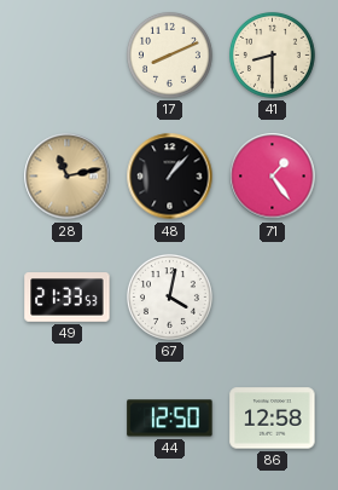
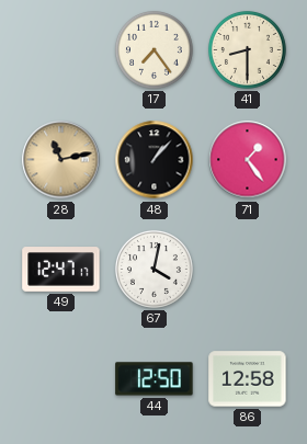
17: 8:11 -> 7:24
49: 21:33 -> 12:47
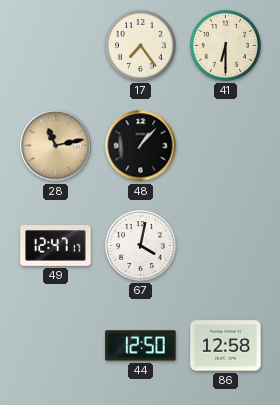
41: 8:30 -> 6:30
71: 1:24 -> none
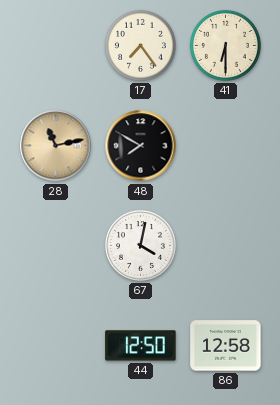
48: 1:07 -> 7:50
49: 12:47 -> none
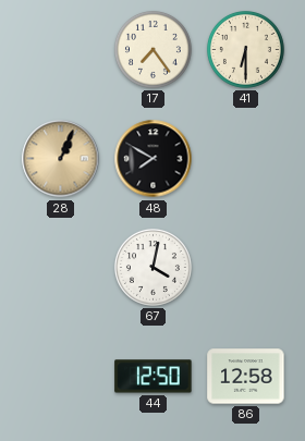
28: 11:13 -> 1:04
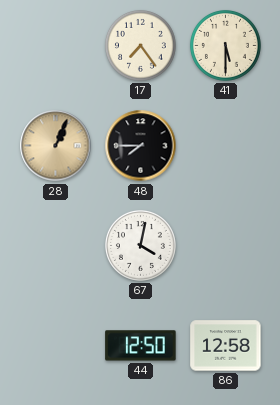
41: 6:30 -> 5:30
48: 7:50 -> 7:45
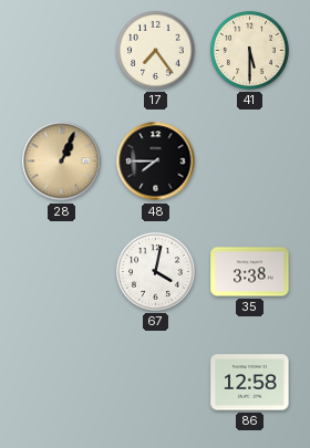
35: none -> 3:38
44: 12:50 -> none
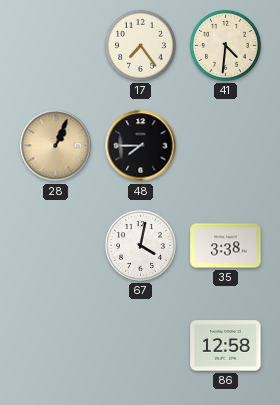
41: 5:30 -> 4:31
